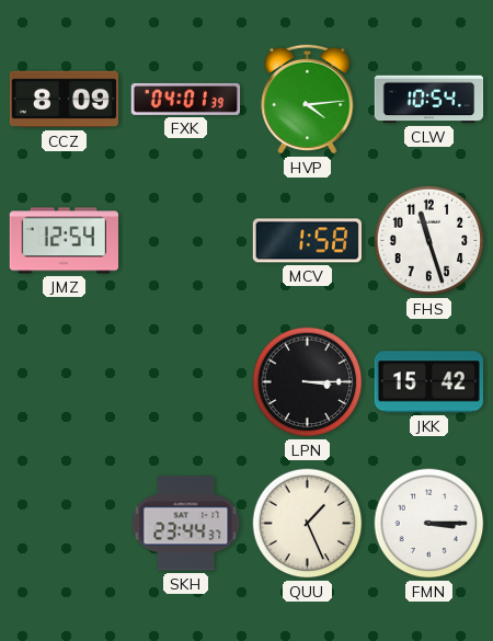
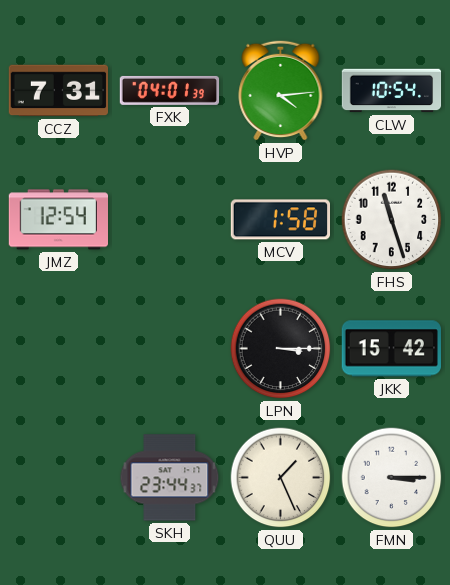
CCZ: 8:09 -> 7:31
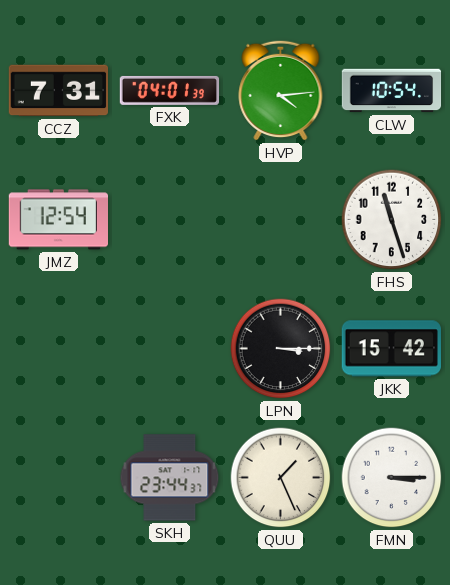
MCV: 1:58 -> none
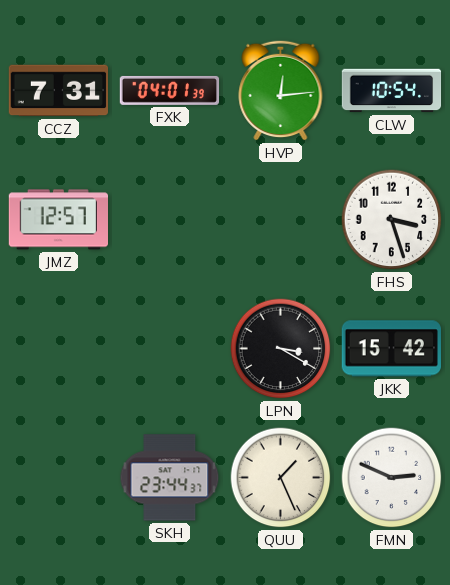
HVP: 4:14 -> 12:14
JMZ: 12:54 -> 12:57
FHS: 11:27 -> 3:27
LPN: 3:15 -> 3:20
FMN: 3:15 -> 2:49
